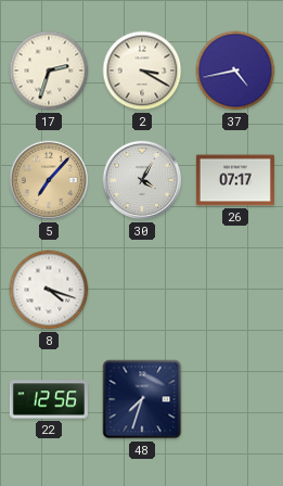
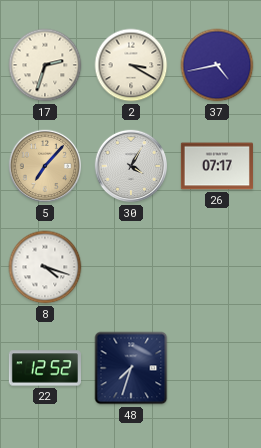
22: 12:56 -> 12:52
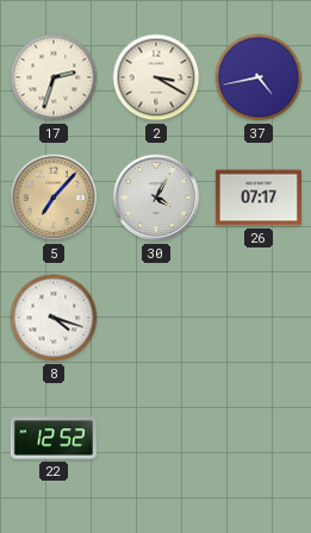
48: 7:33 -> none
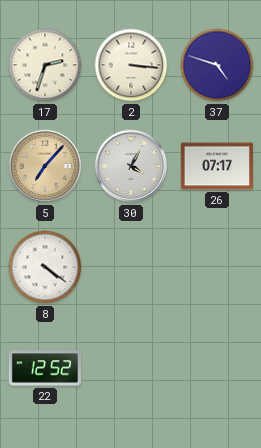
2: 3:20 -> 3:16
37: 4:43 -> 4:48
8: 4:18 -> 4:21
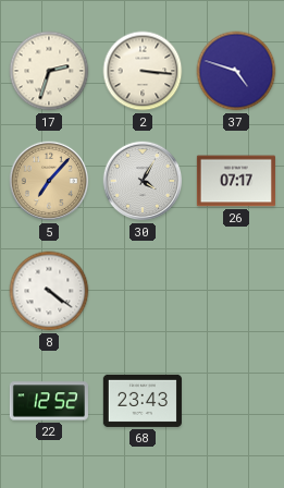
68: none -> 23:43
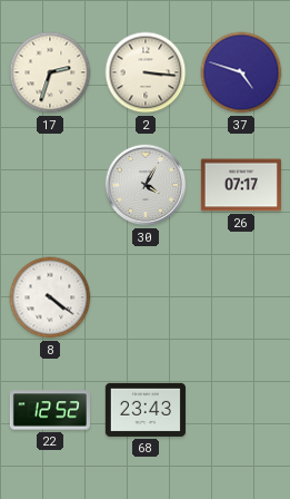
5: 7:07 -> none
